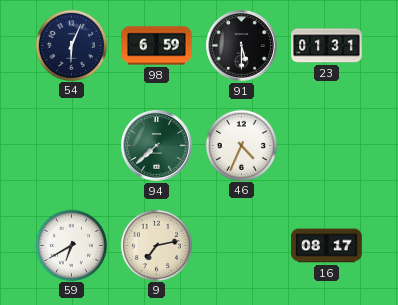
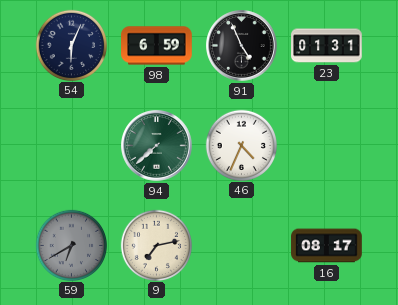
91: 5:30 -> 4:56
59 dial: white -> grey
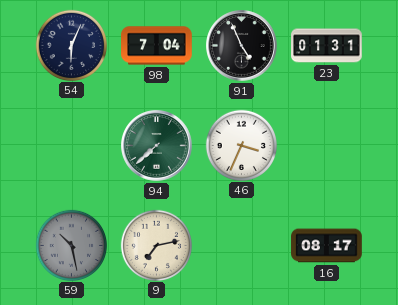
98: 6:59 -> 7:04
46: 4:34 -> 3:34
59: 6:40 -> 10:28
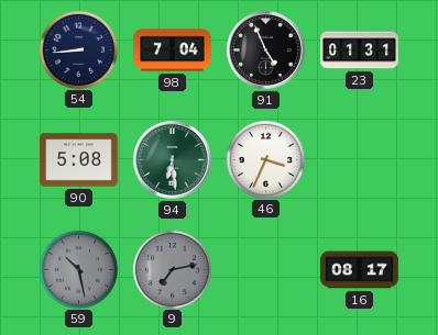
54: 6:04 -> 8:44
90: none -> 5:08
94: 7:38 -> 6:29
9 dial: cream -> grey
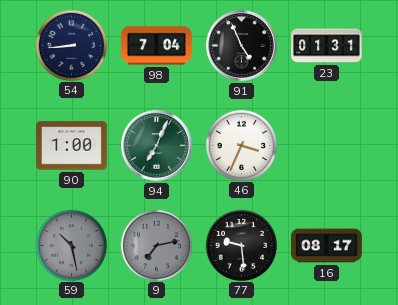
90: 5:08 -> 1:00
94: 6:29 -> 7:04
77: none -> 9:29
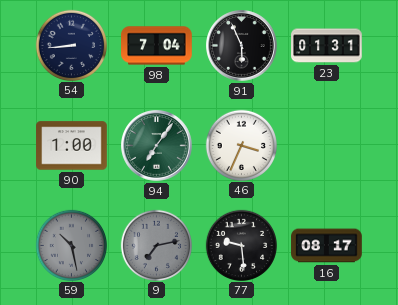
91: 4:56 -> 5:56
94: 7:04 -> 7:06
